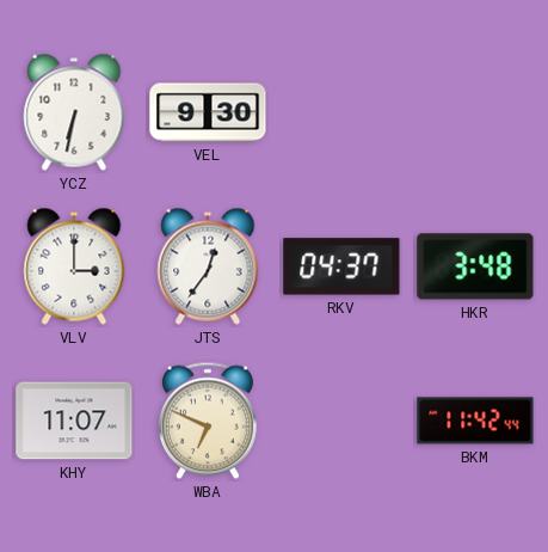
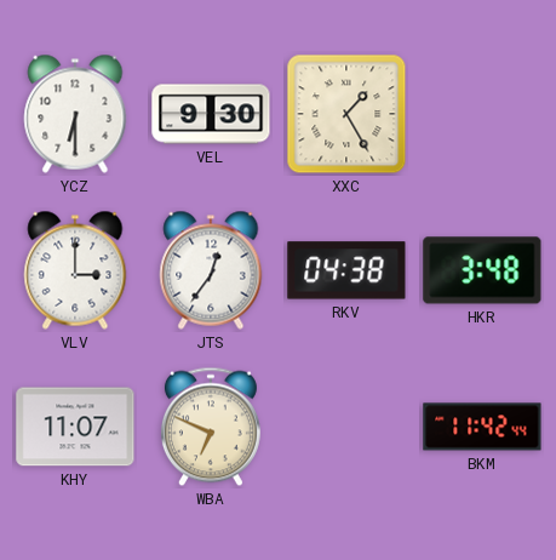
YCZ: 6:32 -> 6:30
XXC: none -> 1:25
RKV: 04:37 -> 04:38
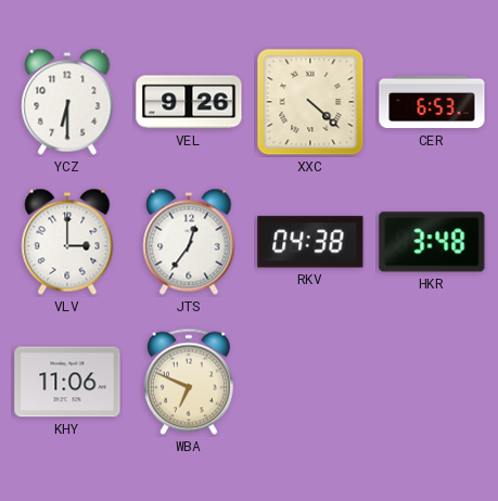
VEL: 9:30 -> 9:26
XXC: 1:25 -> 4:22
CER: none -> 6:53
KHY: 11:07 -> 11:06
BKM: 11:42 -> none
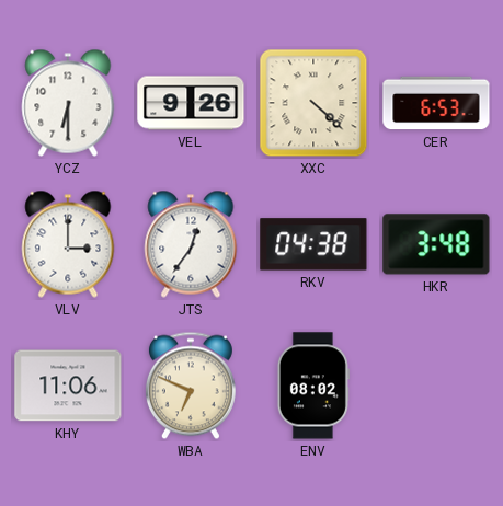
ENV: none -> 08:02
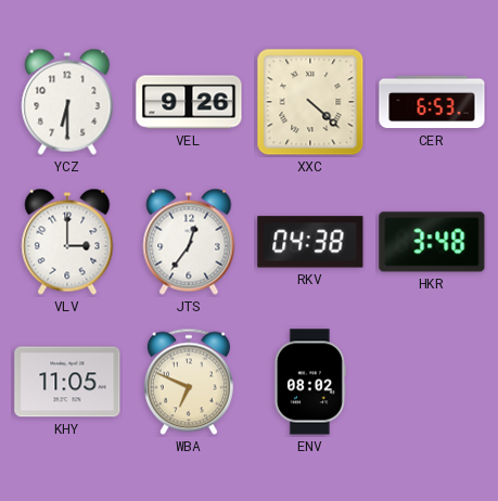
KHY: 11:06 -> 11:05
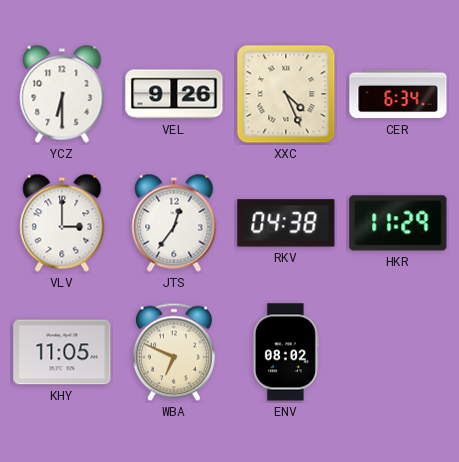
XXC: 4:22 -> 4:26
CER: 6:53 -> 6:34
HKR: 3:48 -> 11:29
